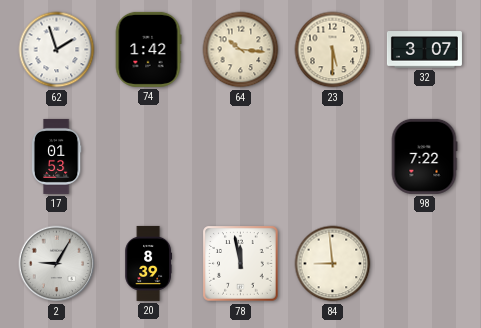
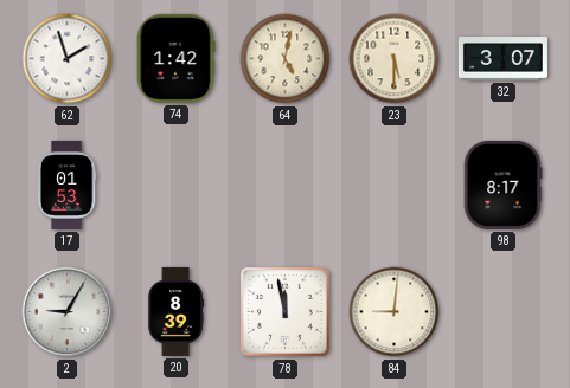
64: 10:16 -> 5:02
98: 7:22 -> 8:17
84: 8:59 -> 9:01
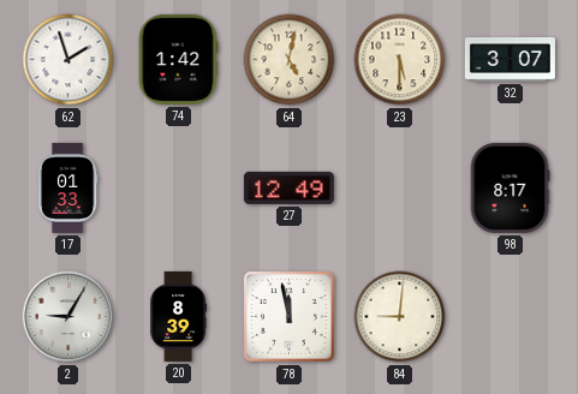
17: 01:53 -> 01:33
27: none -> 12:49
